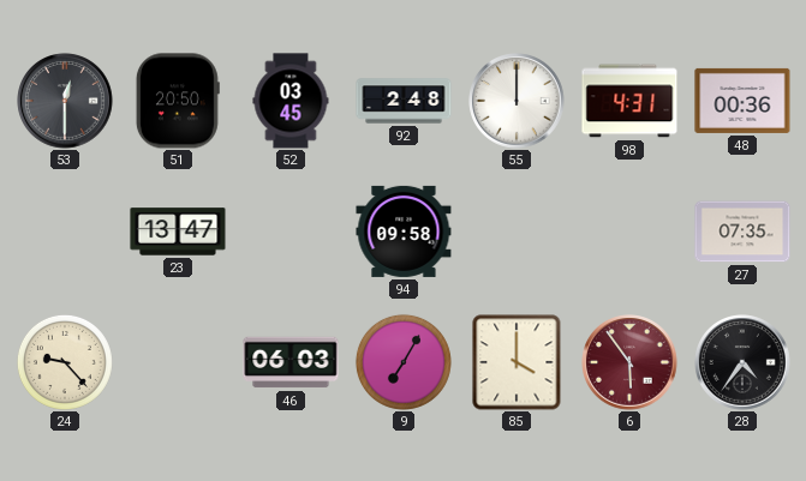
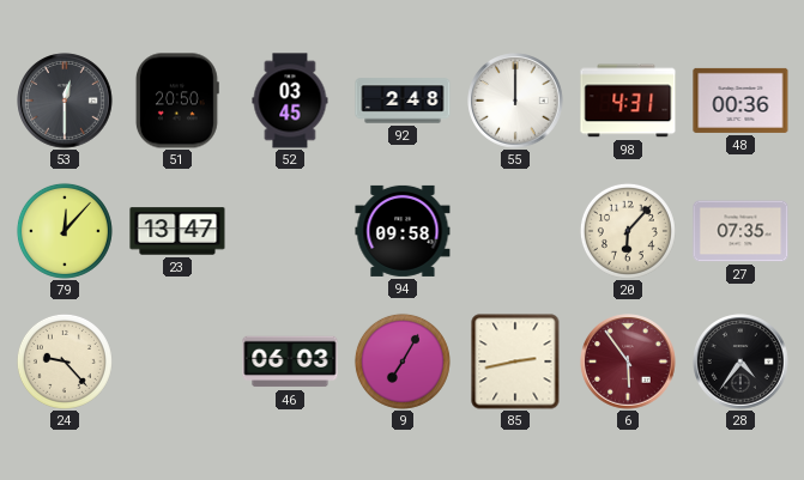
79: none -> 12:07
20: none -> 6:07
85: 4:00 -> 2:43
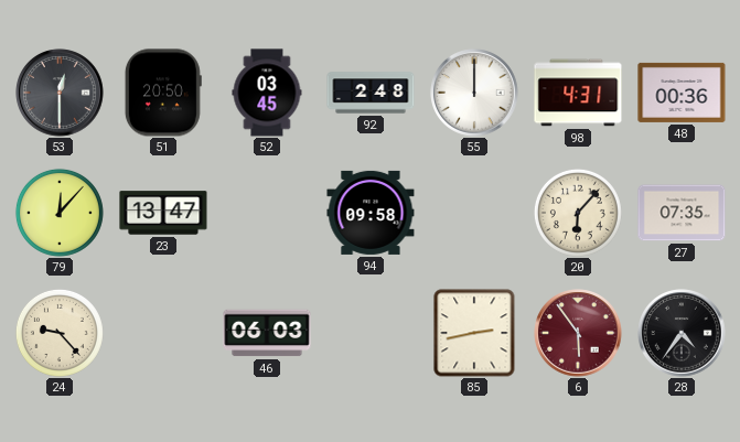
9: 7:05 -> none
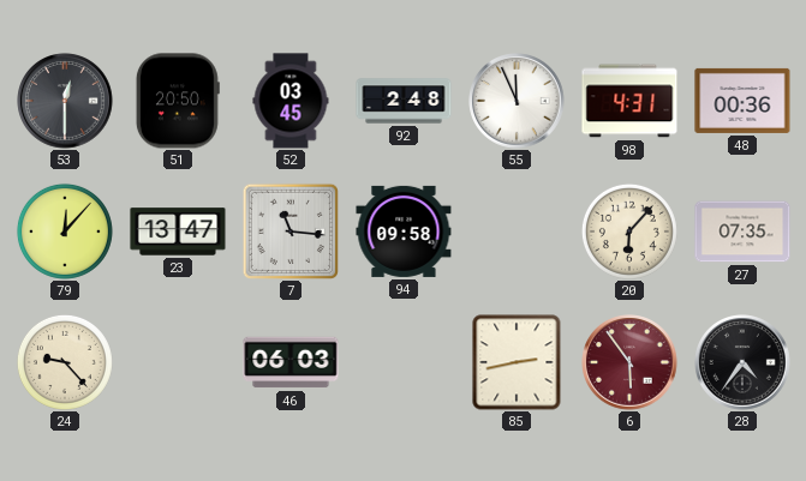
55: 12:00 -> 11:56
7: none -> 11:16
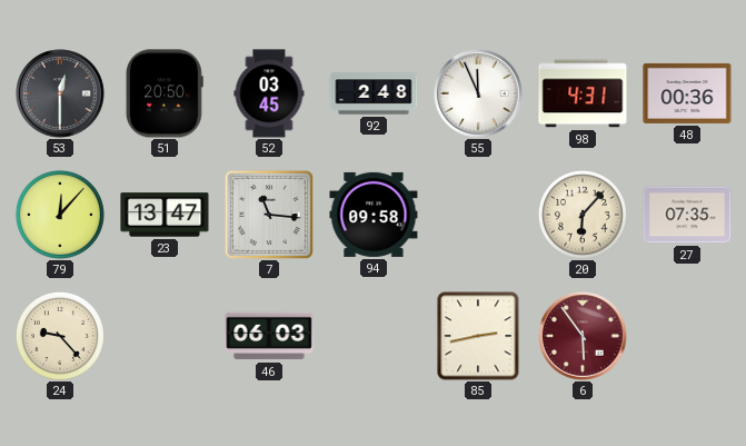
28: 4:36 -> none
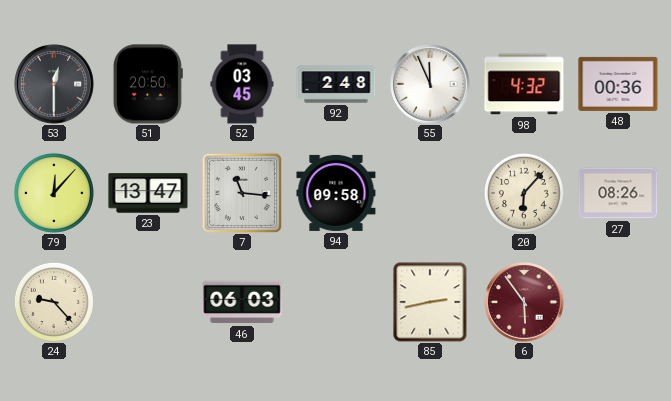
98: 4:31 -> 4:32
27: 07:35 -> 08:26
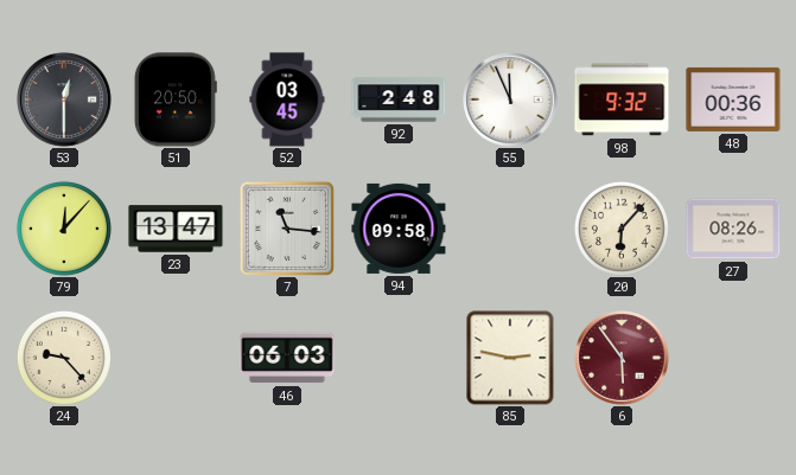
98: 4:32 -> 9:32
85: 2:43 -> 2:47
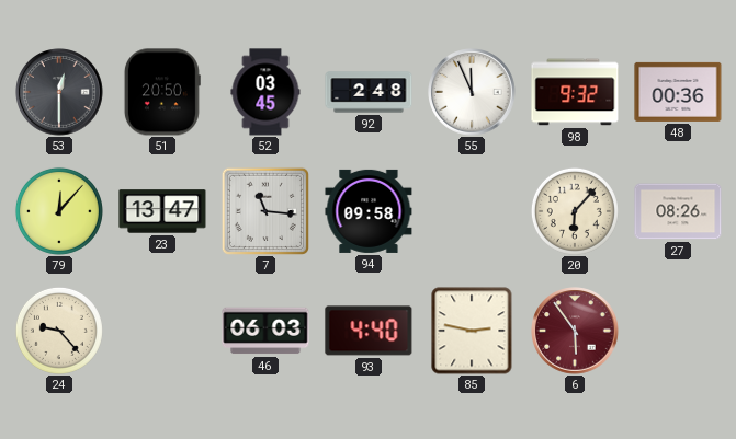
93: none -> 4:40
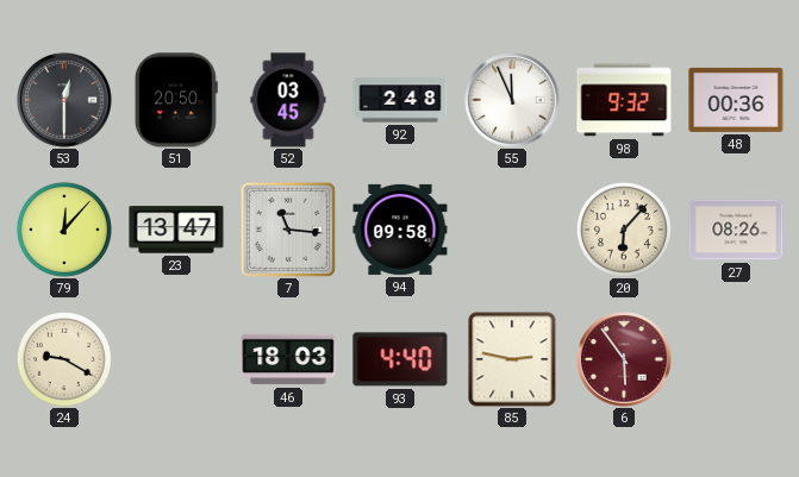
24: 9:23 -> 9:20
46: 06:03 -> 18:03
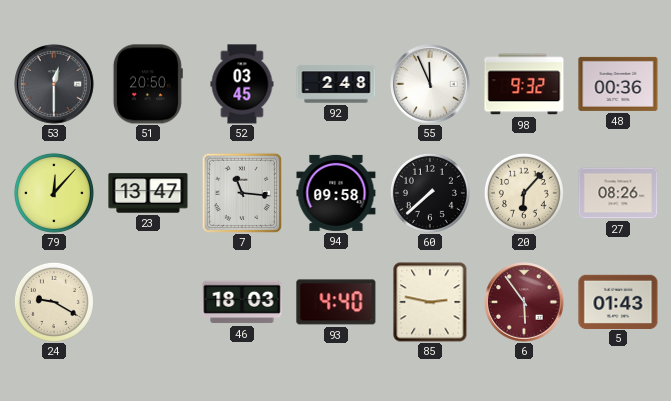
60: none -> 7:38
5: none -> 01:43
